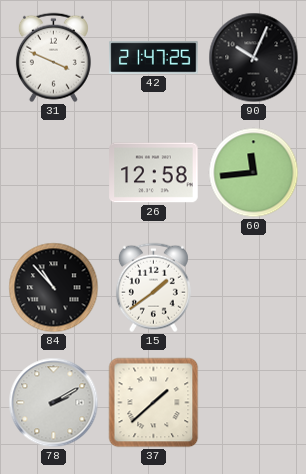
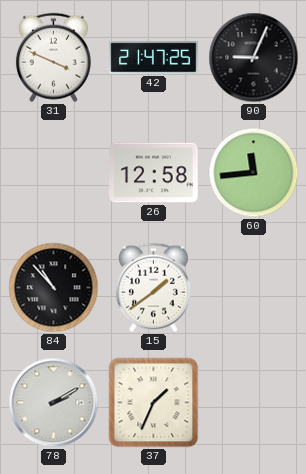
90: 10:04 -> 9:04
37: 1:38 -> 1:34
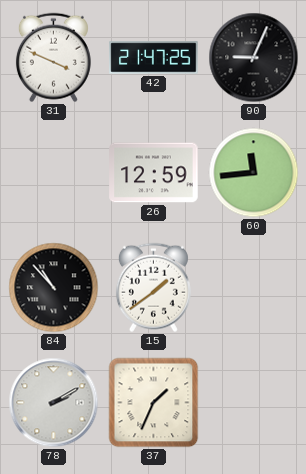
26: 12:58 -> 12:59
